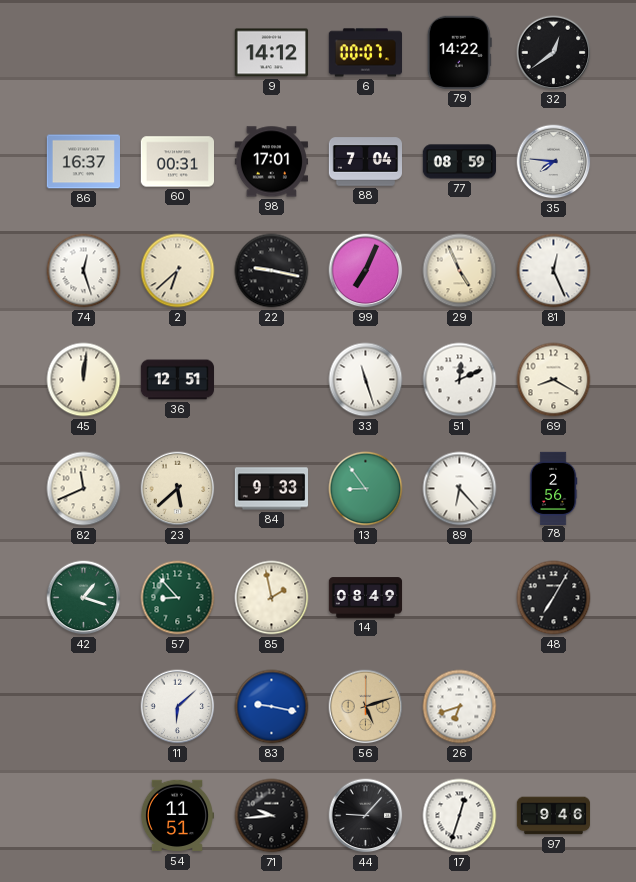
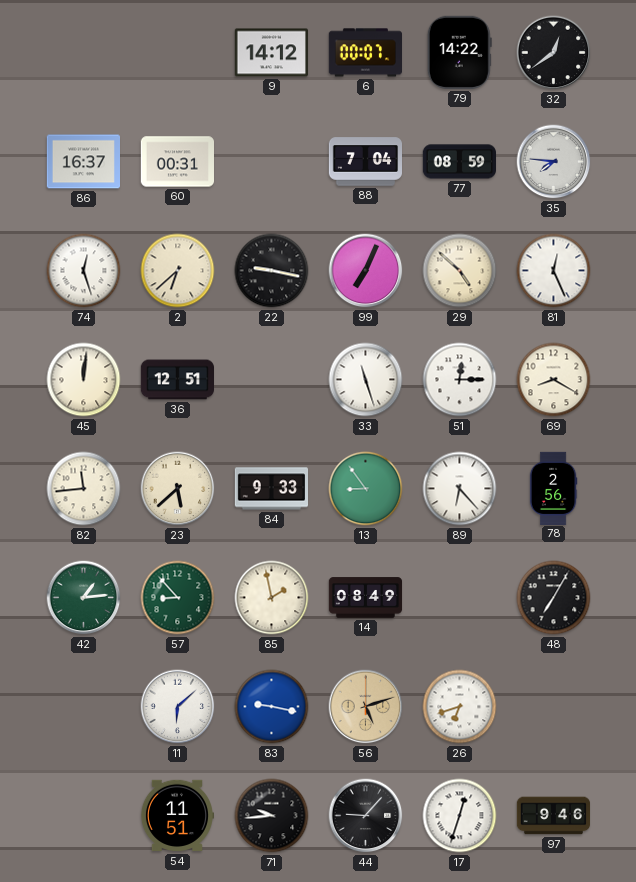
98: 17:01 -> none
29: 4:56 -> 4:52
51: 12:11 -> 12:15
82: 11:41 -> 11:44
42: 1:18 -> 1:14
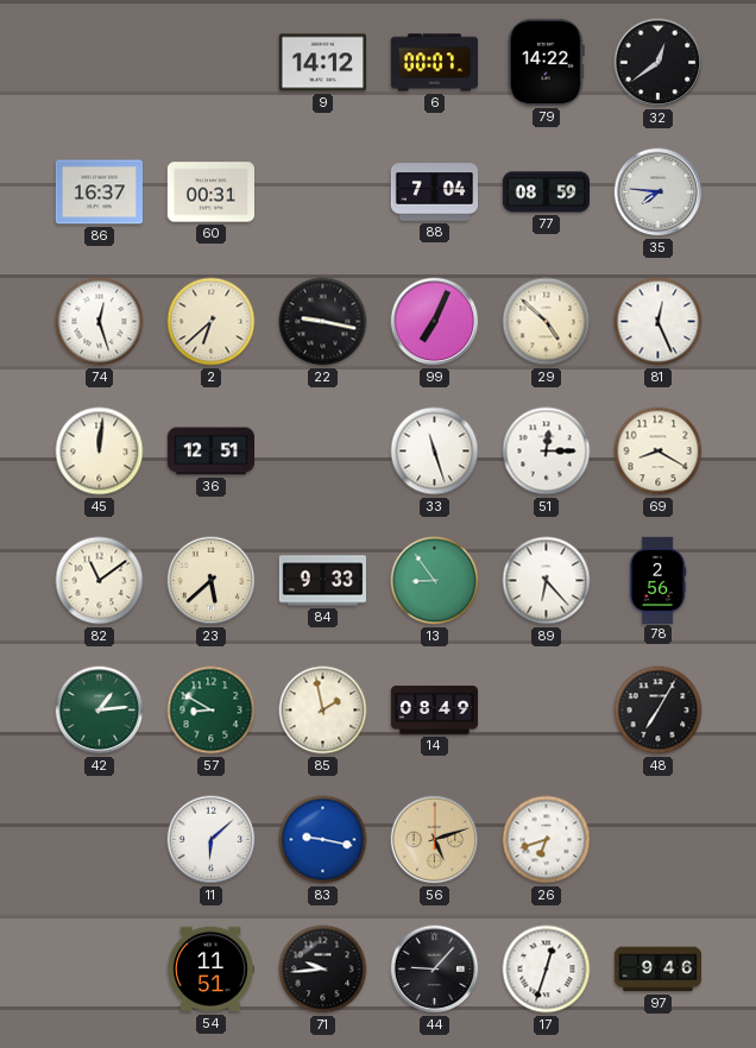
82: 11:44 -> 11:09
57: 8:53 -> 8:50
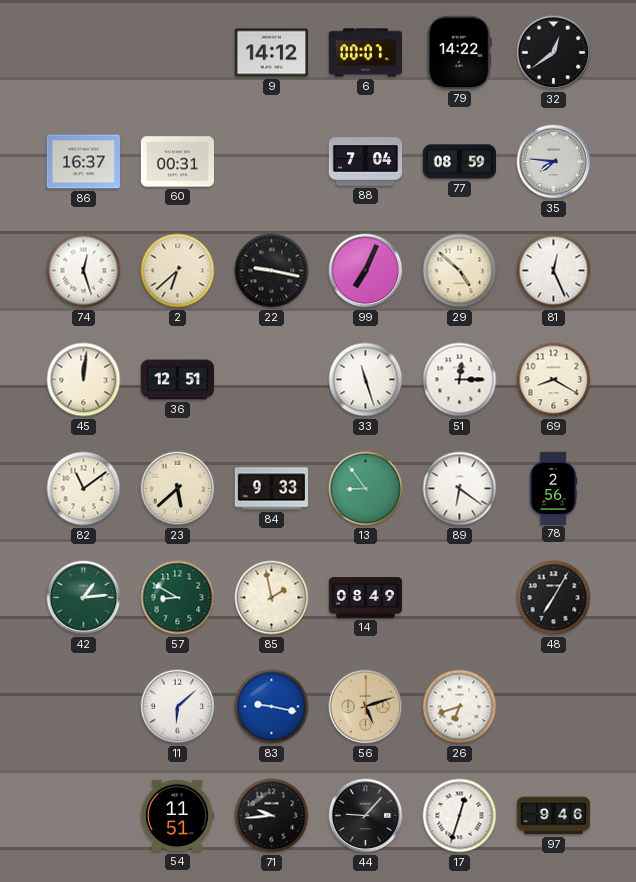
89: 6:23 -> 6:21
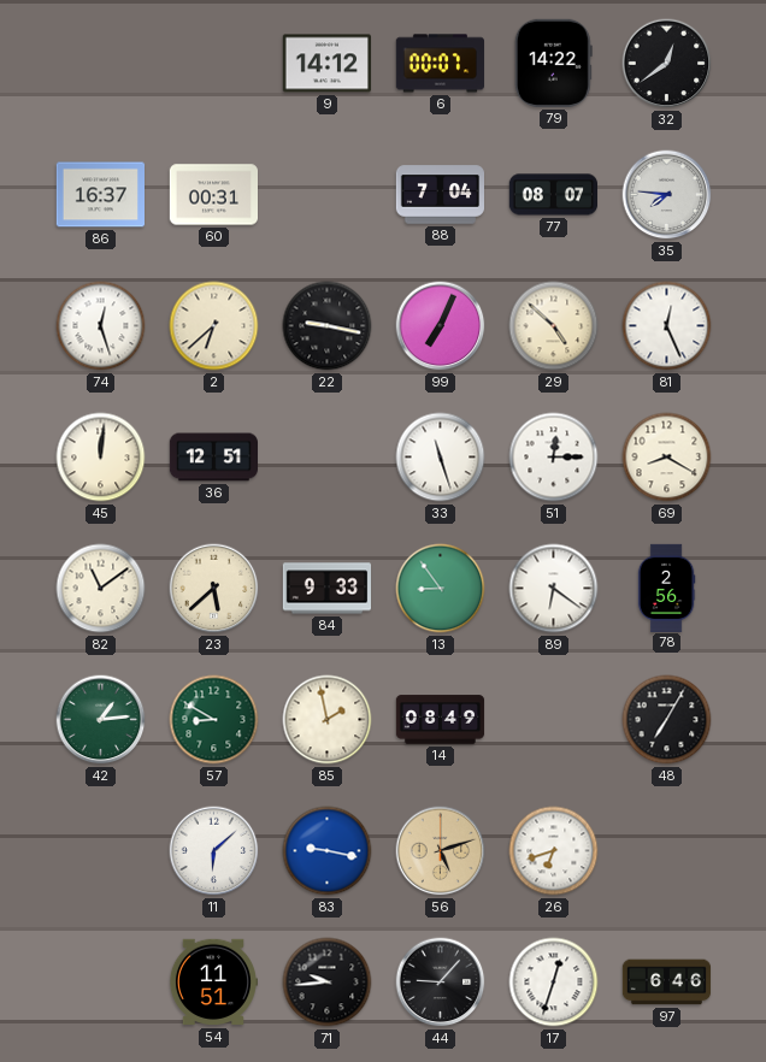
77: 08:59 -> 08:07
97: 9:46 -> 6:46
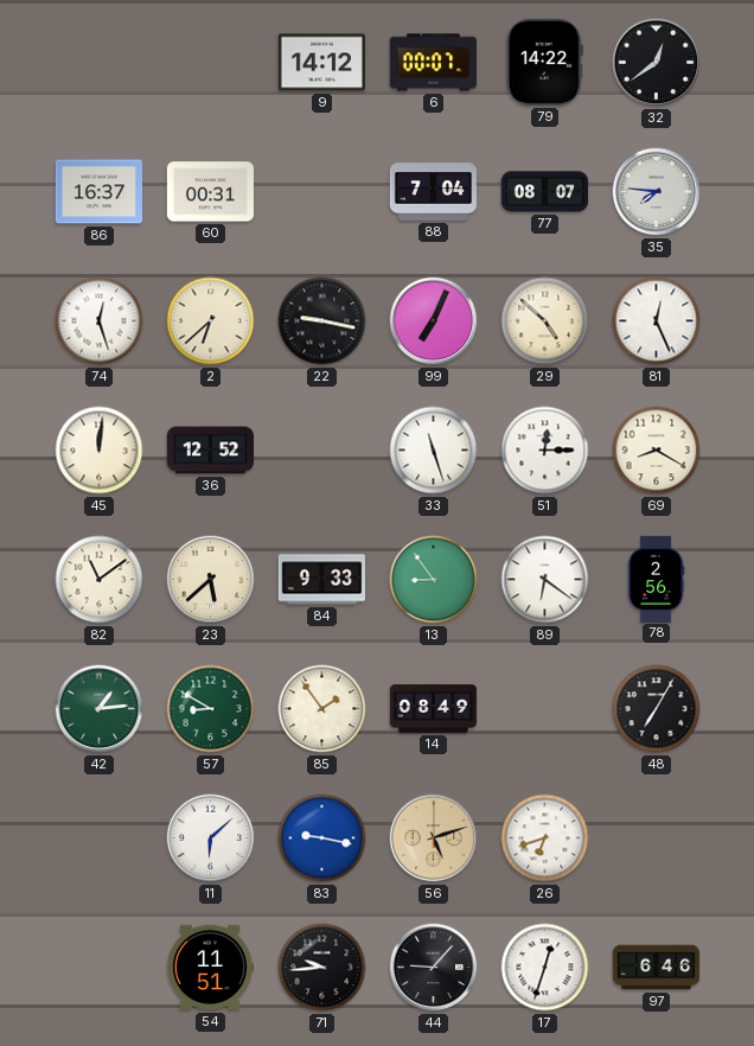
36: 12:51 -> 12:52
85: 1:58 -> 1:54
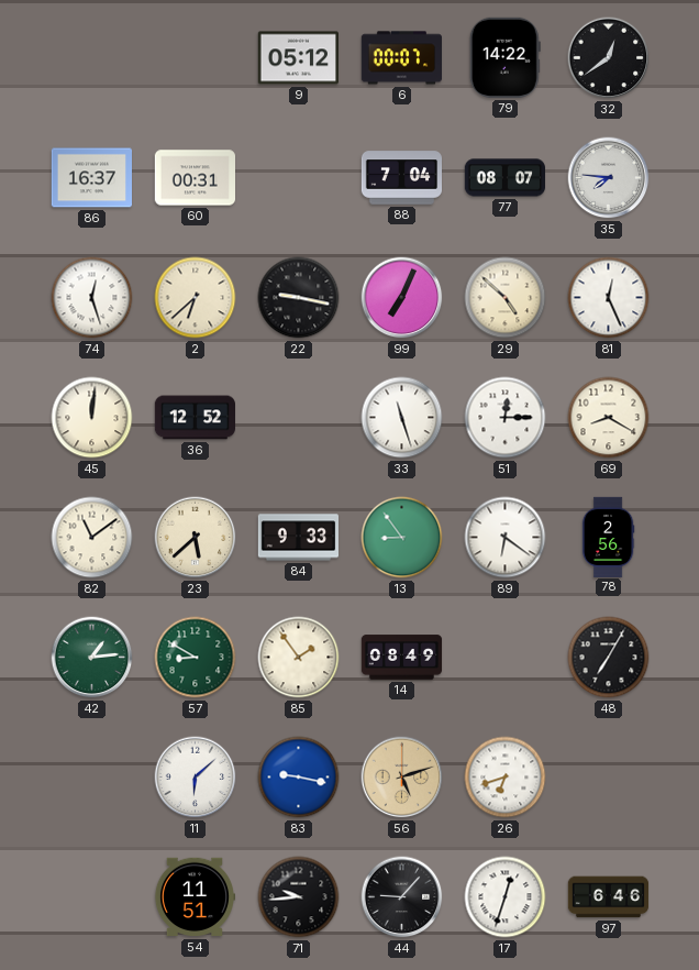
9: 14:12 -> 05:12
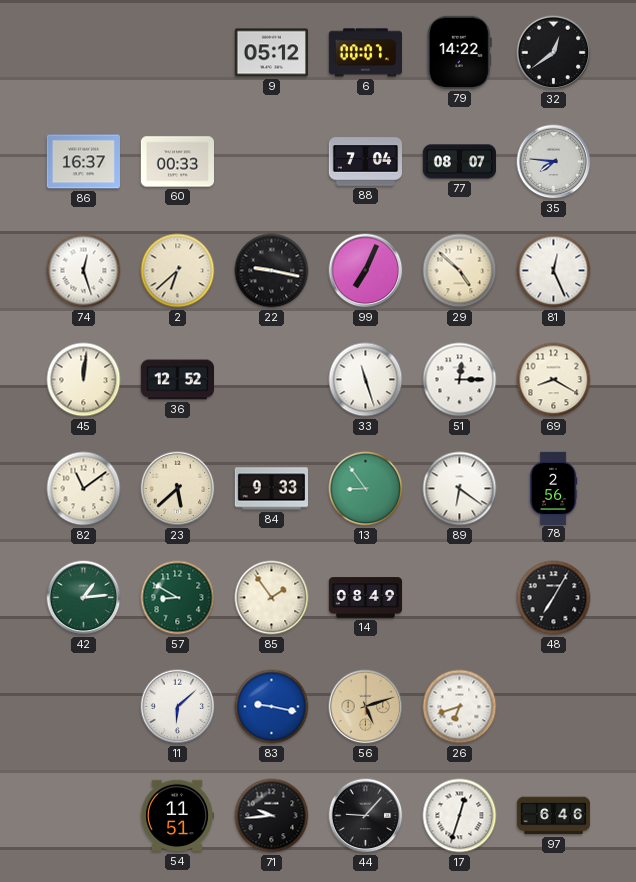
60: 00:31 -> 00:33
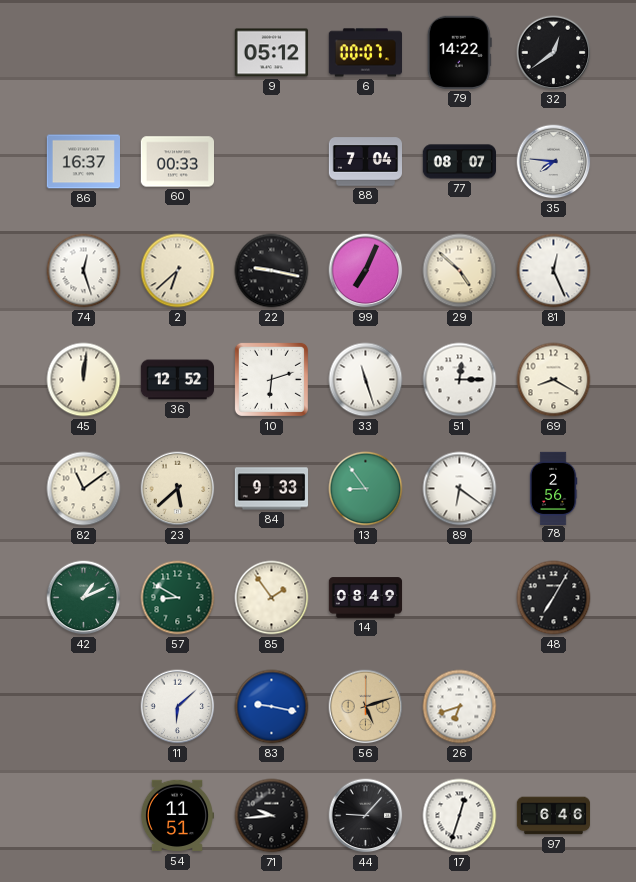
10: none -> 6:12
42: 1:14 -> 1:11
